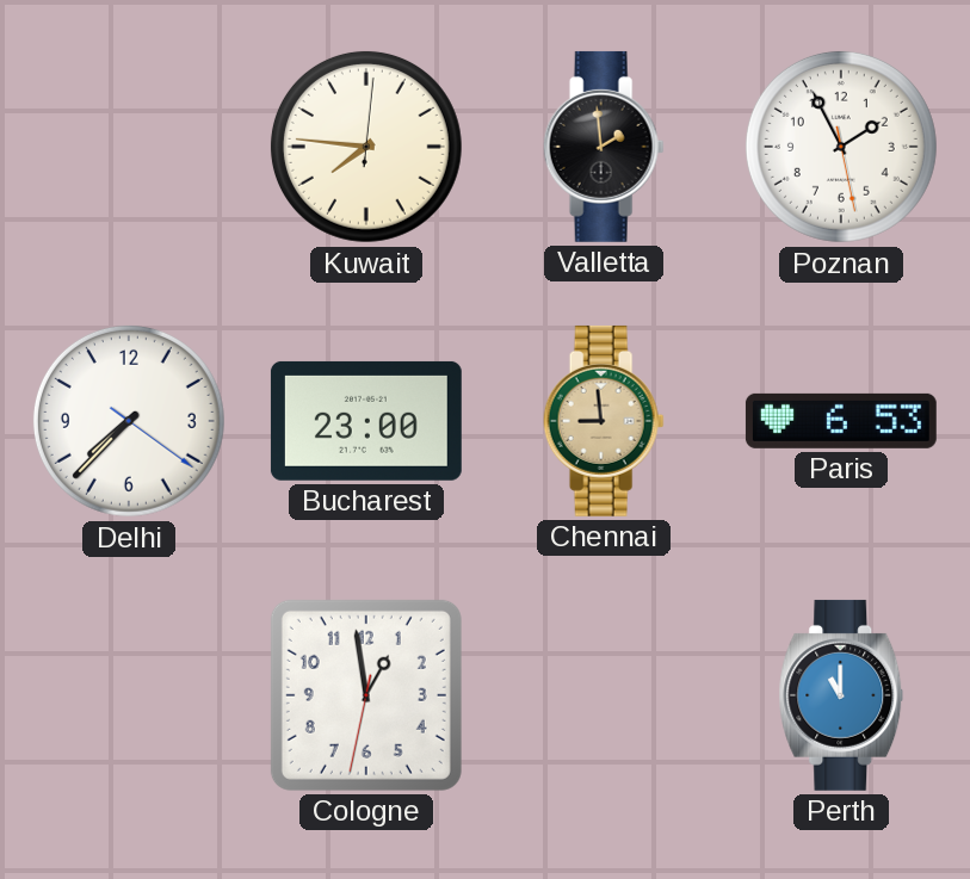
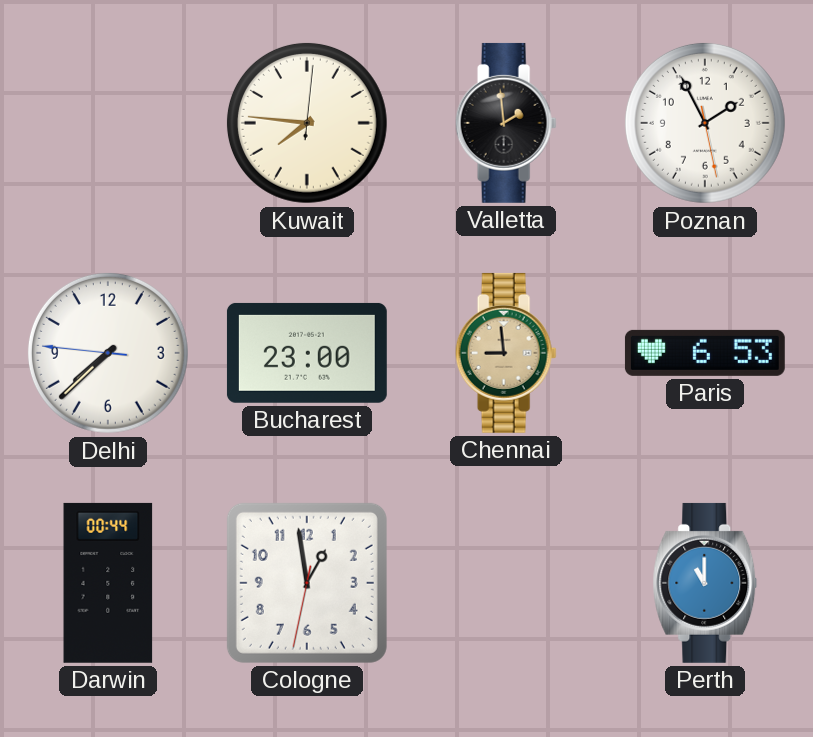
Delhi: 7:37:21 -> 7:37:46
Darwin: none -> 00:44
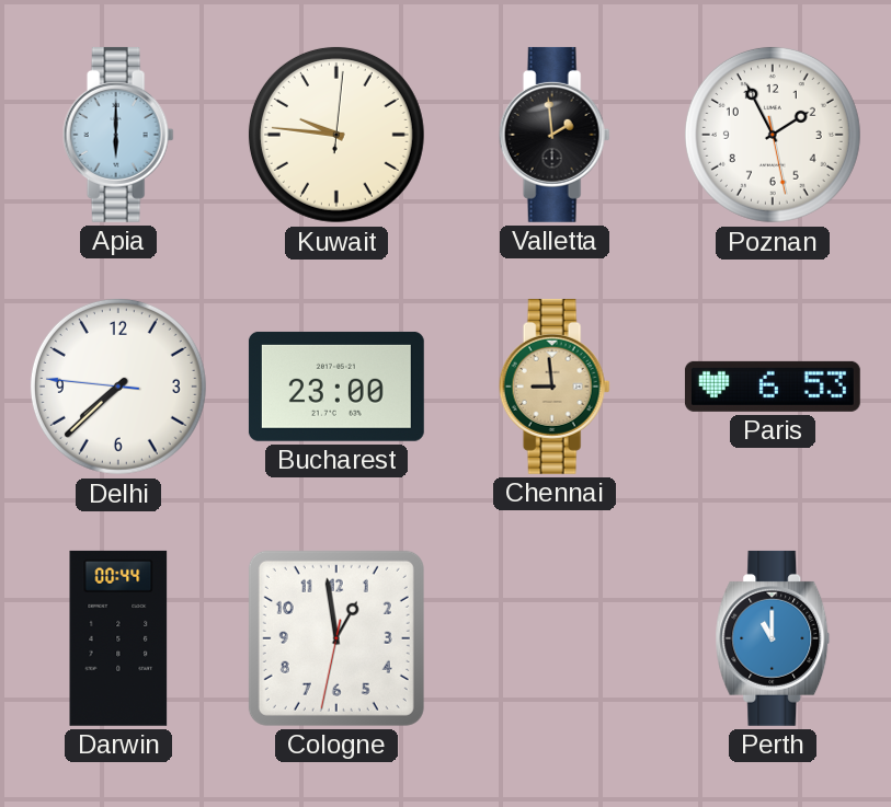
Apia: none -> 6:00
Kuwait: 7:46 -> 9:46
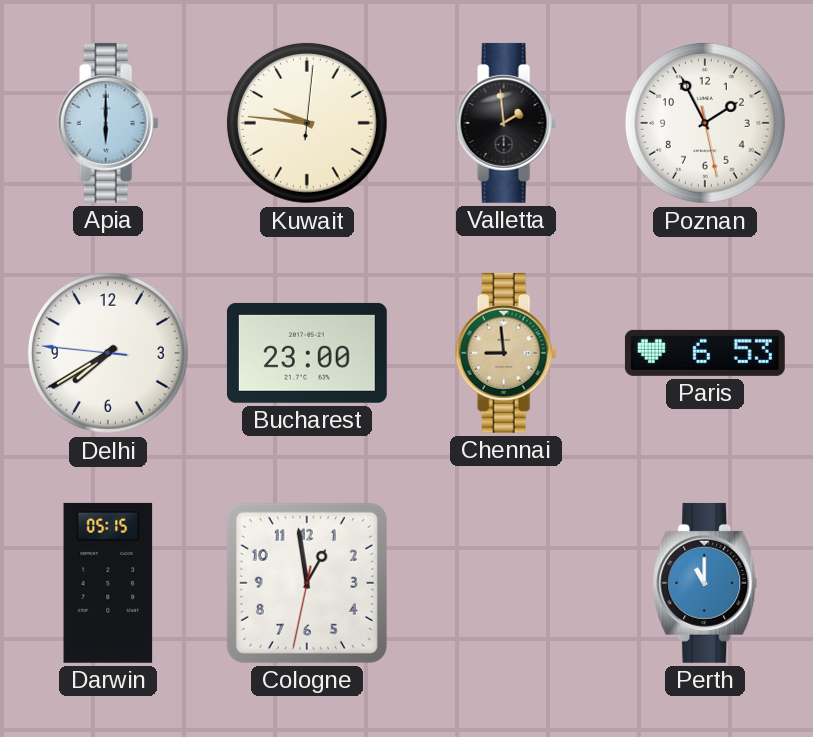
Delhi: 7:37 -> 7:39
Darwin: 00:44 -> 05:15
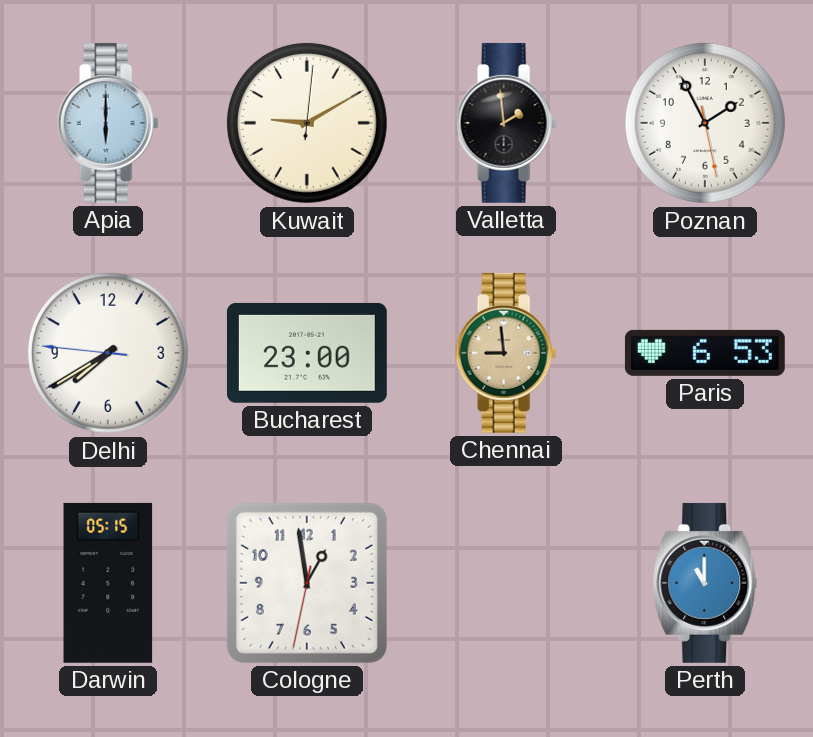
Kuwait: 9:46 -> 9:10
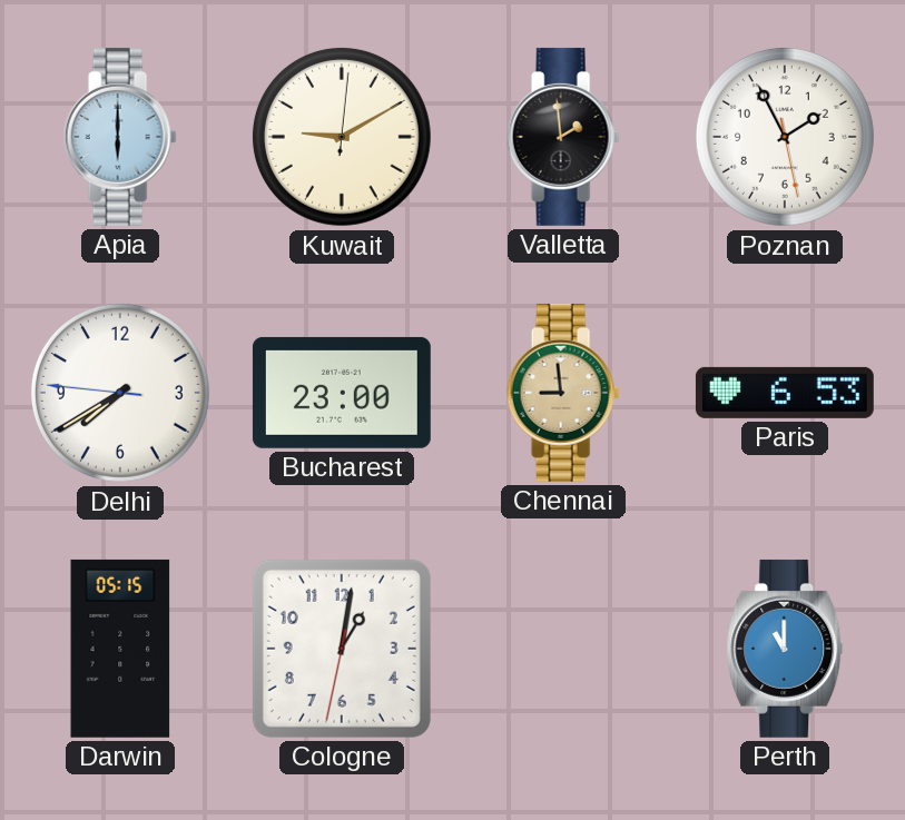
Cologne: 12:58 -> 1:01
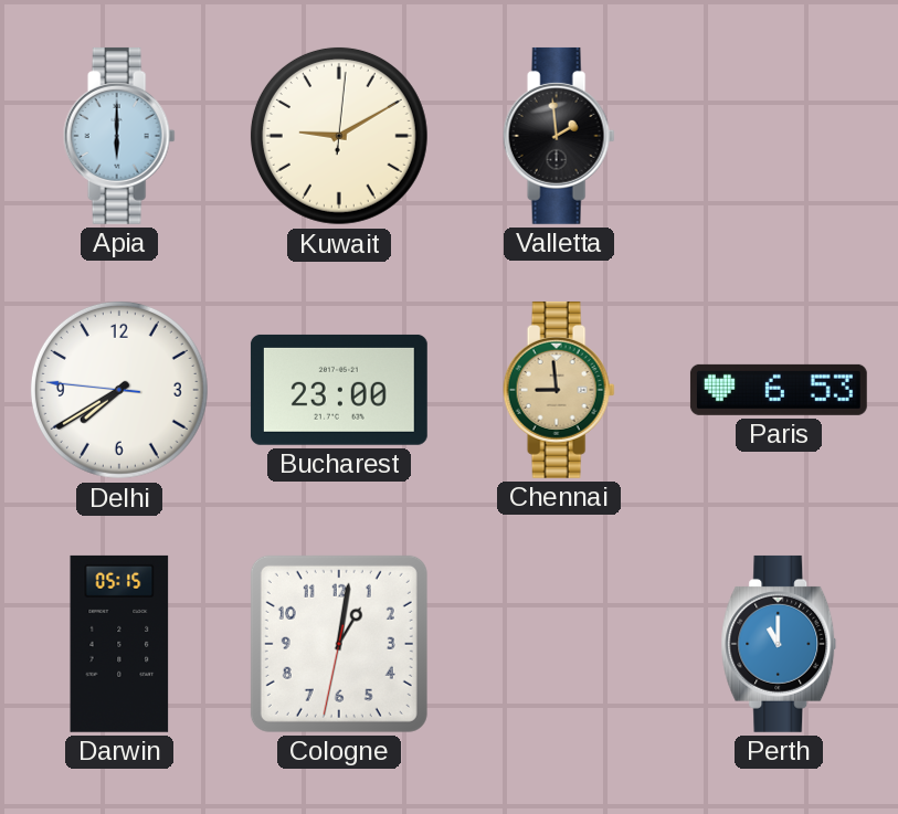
Poznan: 1:55 -> none
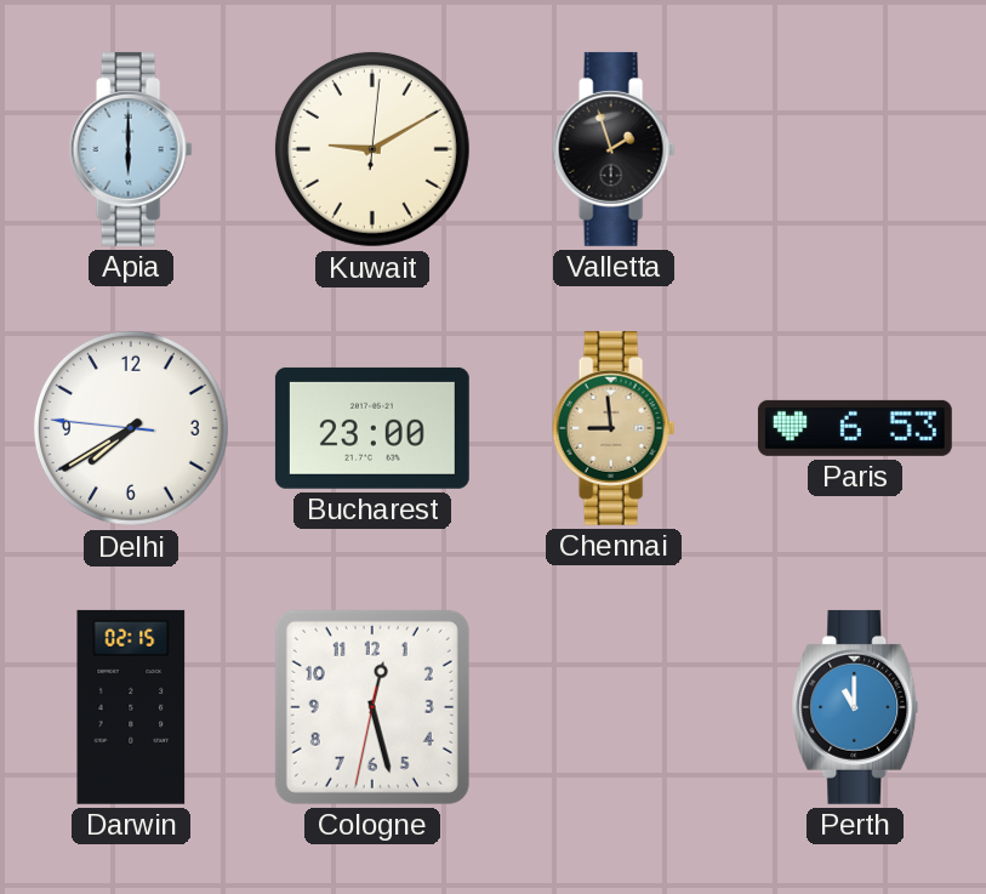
Valletta: 1:59 -> 1:57
Darwin: 05:15 -> 02:15
Cologne: 1:01 -> 12:27
